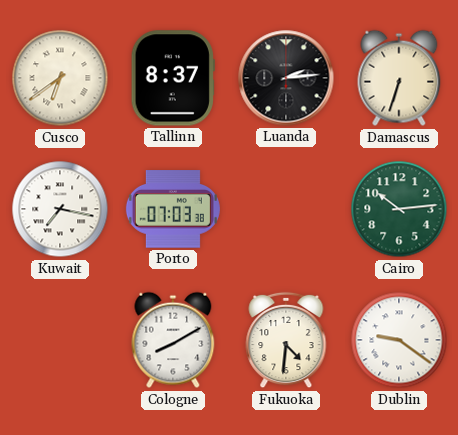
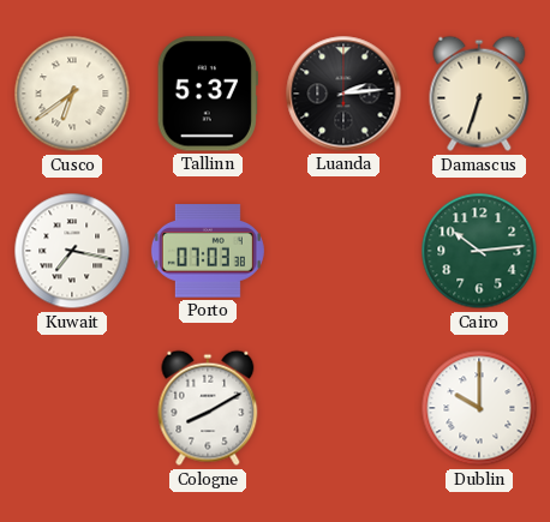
Tallinn: 8:37 -> 5:37
Fukuoka: 4:31 -> none
Dublin: 9:21 -> 10:00
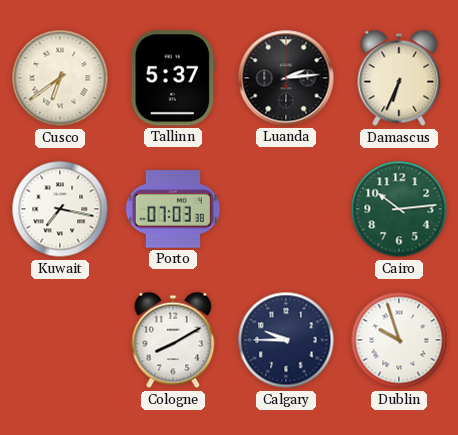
Damascus: 6:33 -> 6:34
Calgary: none -> 9:45
Dublin: 10:00 -> 9:57
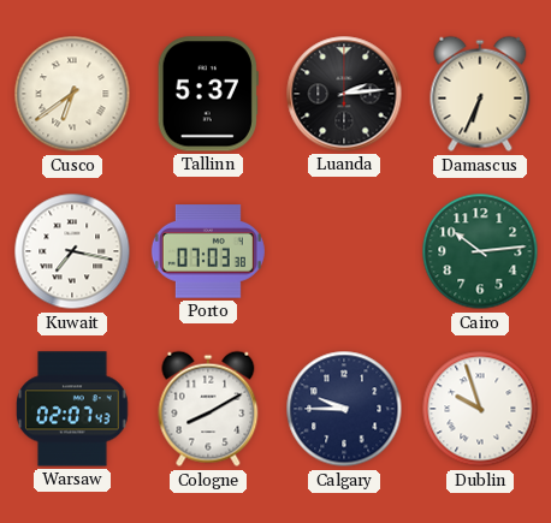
Warsaw: none -> 02:07
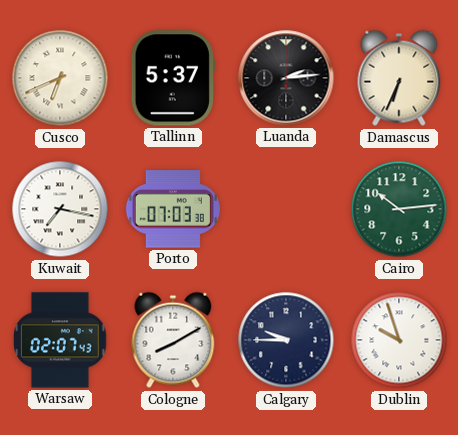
Cusco: 6:39 -> 6:41
